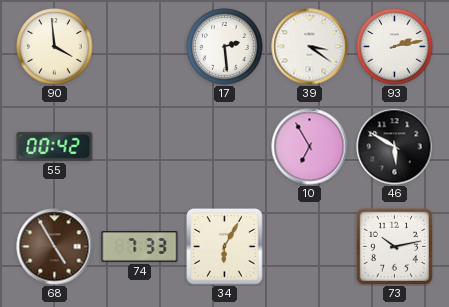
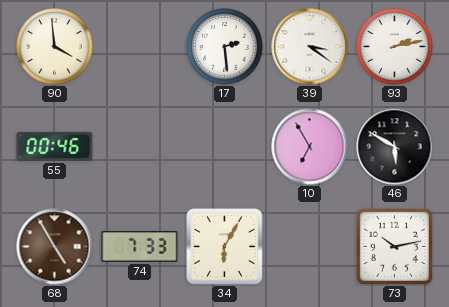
55: 00:42 -> 00:46
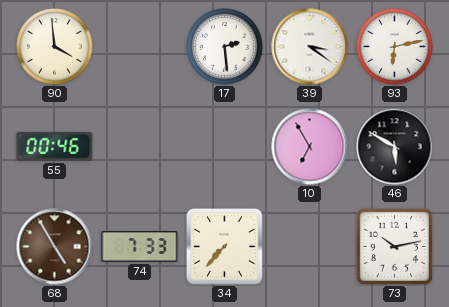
93: 2:13 -> 6:13
34: 6:05 -> 7:37
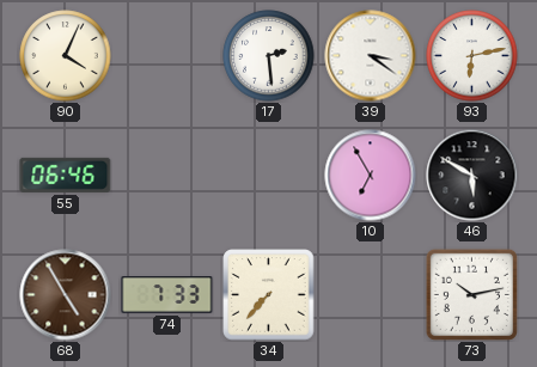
90: 3:59 -> 4:04
55: 00:46 -> 06:46
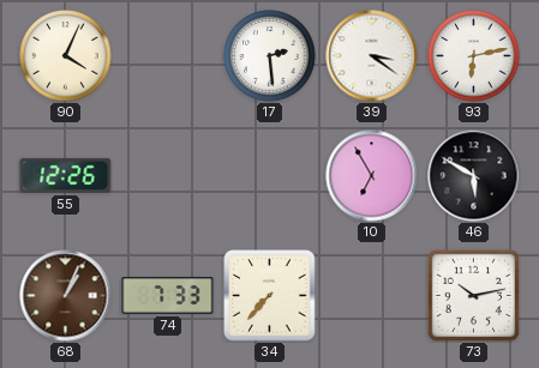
55: 06:46 -> 12:26
68: 4:55 -> 1:04
